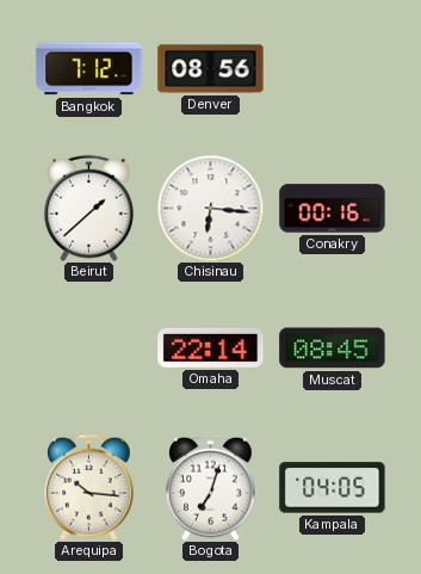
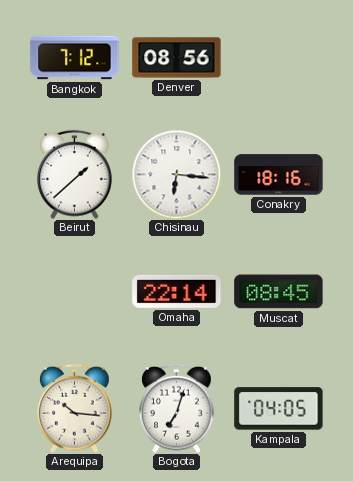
Conakry: 00:16 -> 18:16
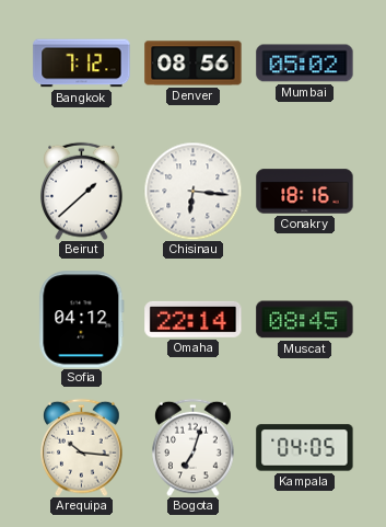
Mumbai: none -> 05:02
Sofia: none -> 04:12
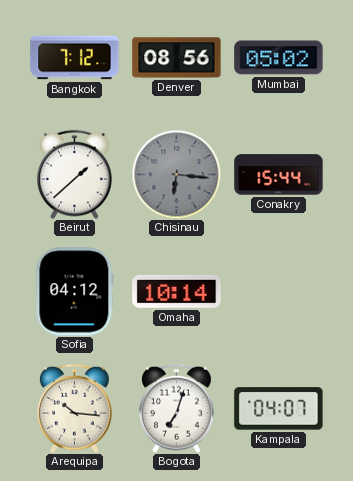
Chisinau dial: white -> grey
Conakry: 18:16 -> 15:44
Omaha: 22:14 -> 10:14
Muscat: 08:45 -> none
Kampala: 04:05 -> 04:07
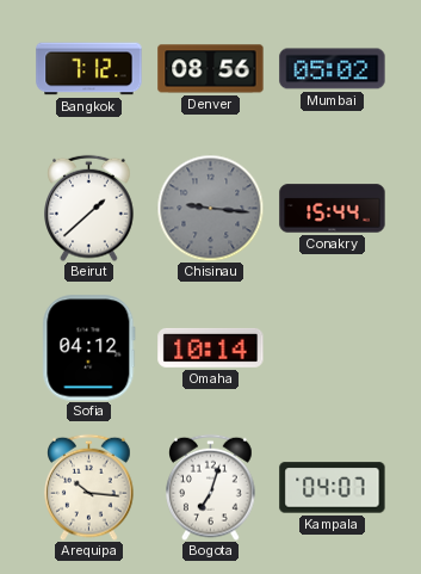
Chisinau: 6:16 -> 9:16
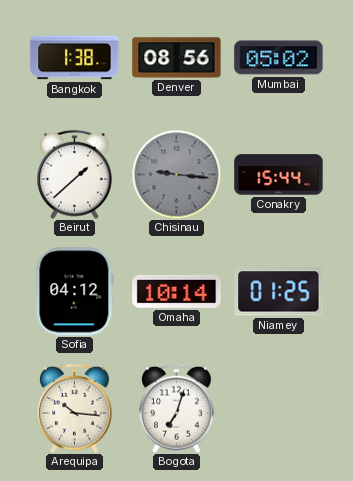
Bangkok: 7:12 -> 1:38
Niamey: none -> 01:25
Kampala: 04:07 -> none
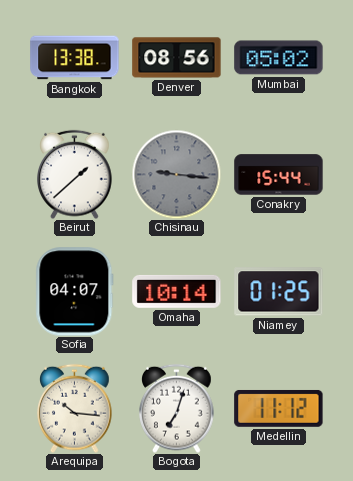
Bangkok: 1:38 -> 13:38
Sofia: 04:12 -> 04:07
Medellin: none -> 11:12
